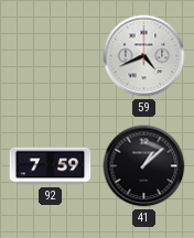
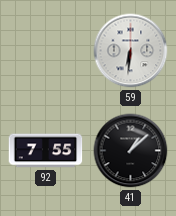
59: 4:41 -> 6:31
92: 7:59 -> 7:55
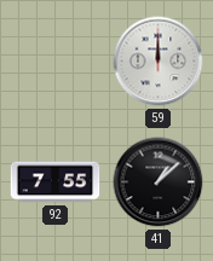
59: 6:31 -> 12:00
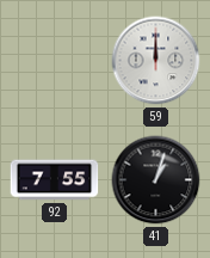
41: 1:08 -> 1:03
